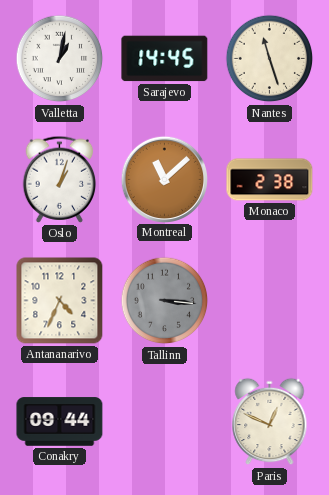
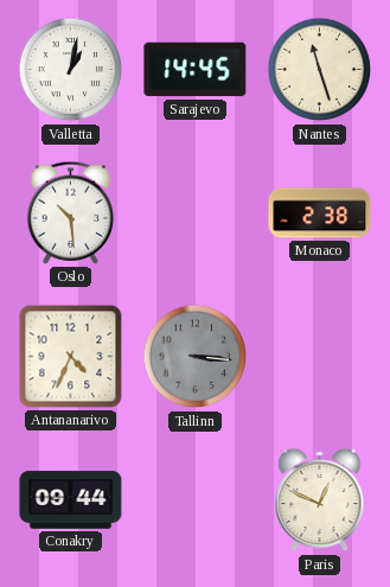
Oslo: 1:03 -> 10:29
Montreal: 11:08 -> none
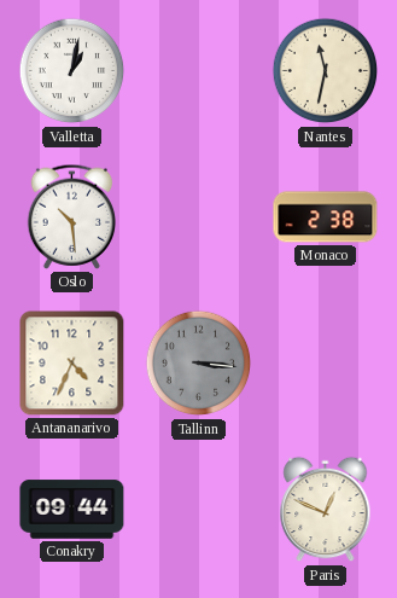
Sarajevo: 14:45 -> none
Nantes: 11:27 -> 11:32
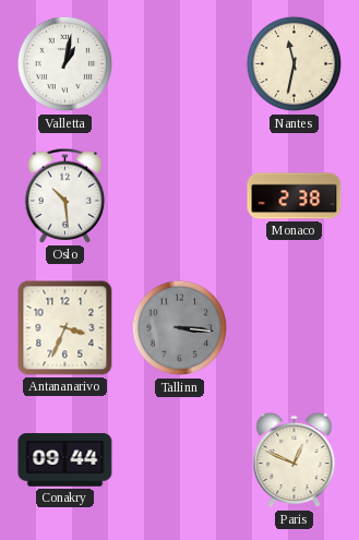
Antananarivo: 4:34 -> 3:34
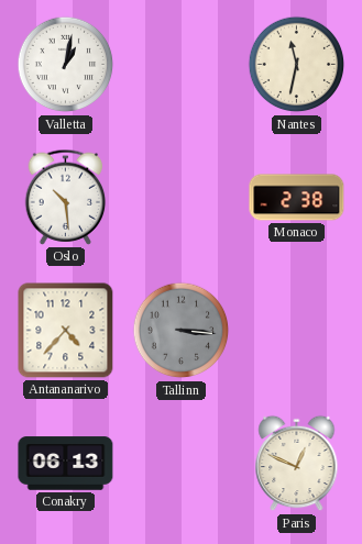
Antananarivo: 3:34 -> 4:37
Conakry: 09:44 -> 06:13
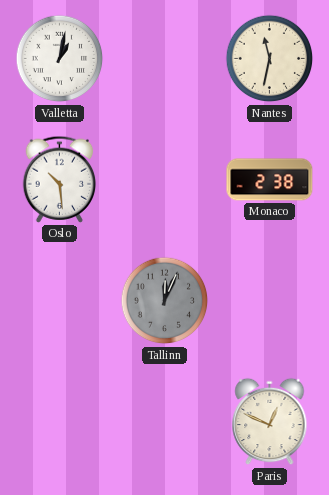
Antananarivo: 4:37 -> none
Tallinn: 3:16 -> 12:04
Conakry: 06:13 -> none
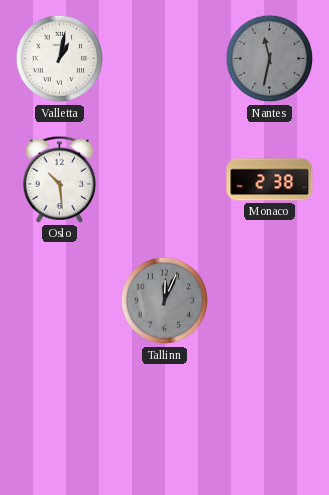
Nantes dial: cream -> grey
Paris: 12:49 -> none
